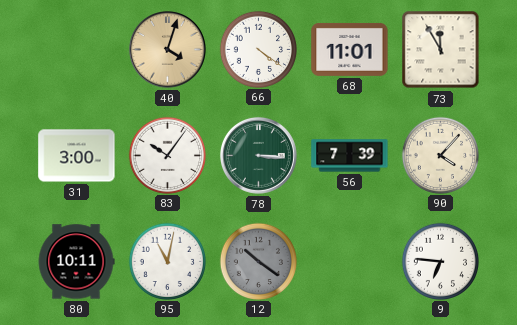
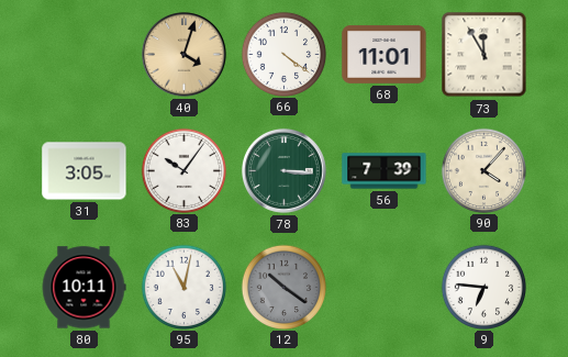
31: 3:00 -> 3:05
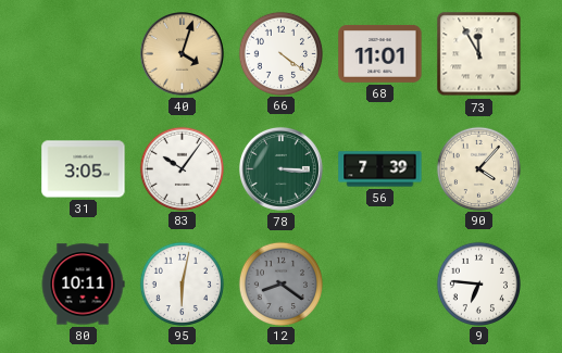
95: 11:02 -> 6:02
12: 10:21 -> 8:21
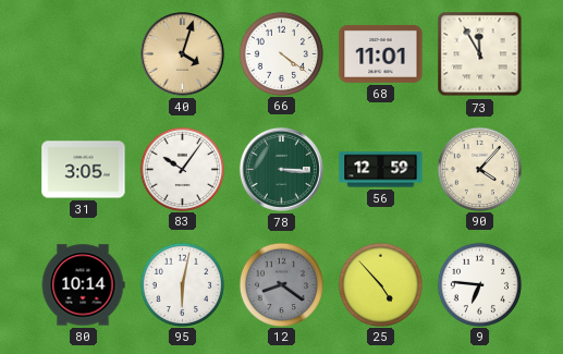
56: 7:39 -> 12:59
80: 10:11 -> 10:14
25: none -> 4:53
